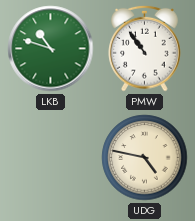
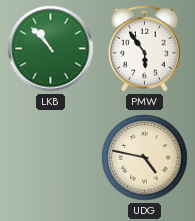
LKB: 10:48 -> 10:53
PMW: 10:54 -> 5:54
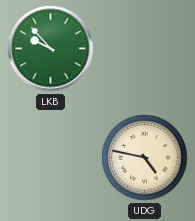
LKB: 10:53 -> 9:53
PMW: 5:54 -> none
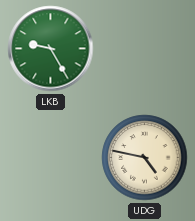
LKB: 9:53 -> 9:25
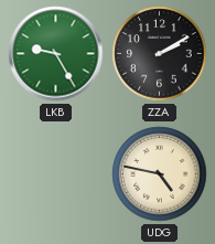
ZZA: none -> 2:10
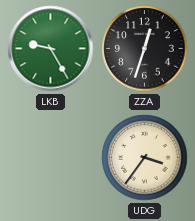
ZZA: 2:10 -> 12:33
UDG: 4:47 -> 3:36
